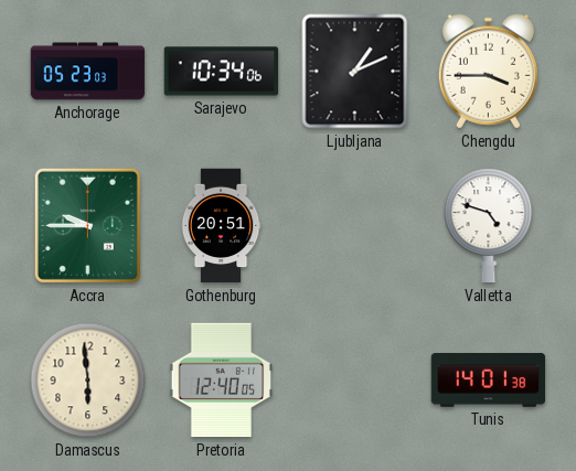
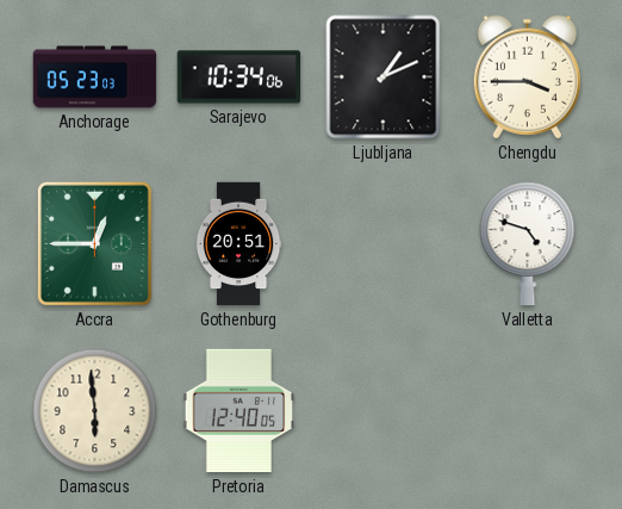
Accra: 9:45 -> 12:45
Tunis: 14:01 -> none
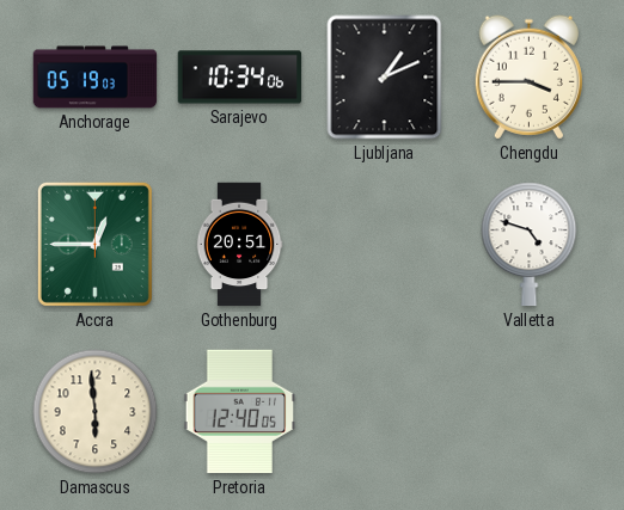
Anchorage: 05:23 -> 05:19
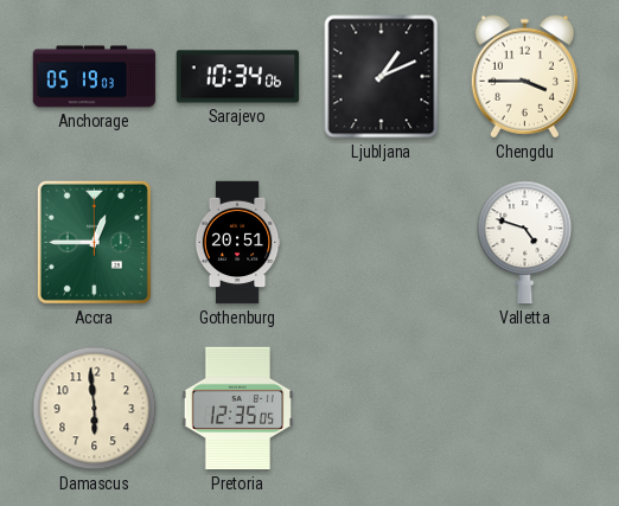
Pretoria: 12:40 -> 12:35
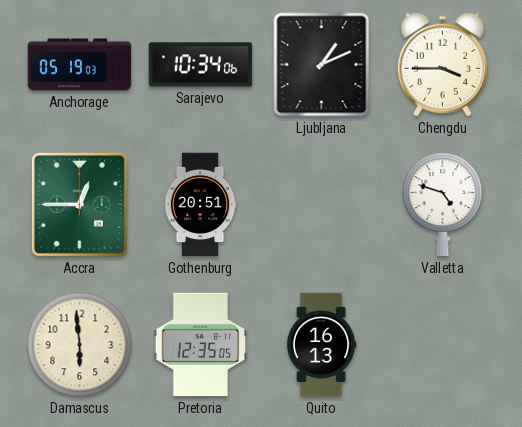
Quito: none -> 16:13
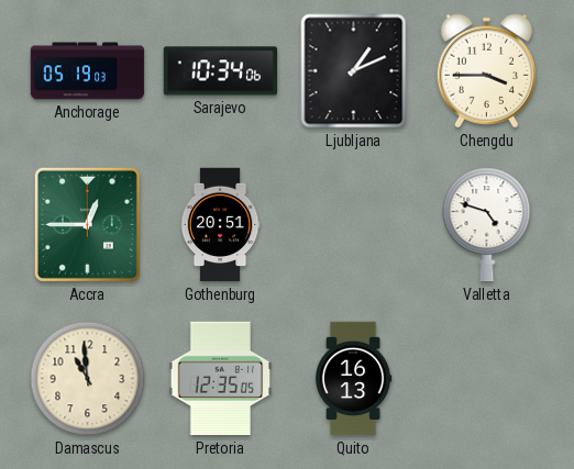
Damascus: 5:59 -> 10:59
